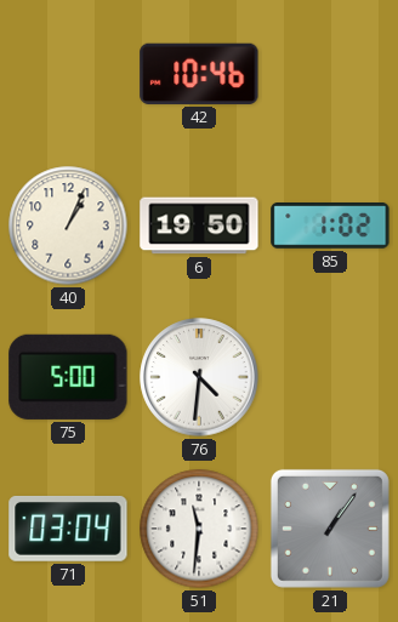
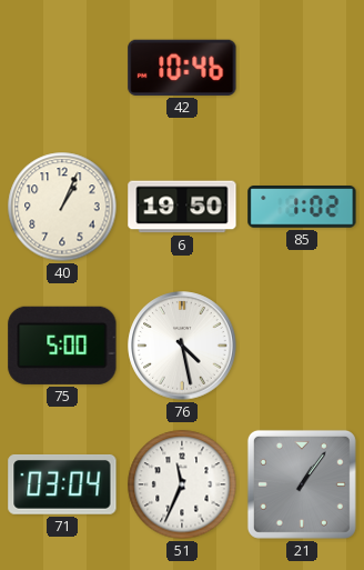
76: 4:31 -> 4:28
51: 11:31 -> 11:34
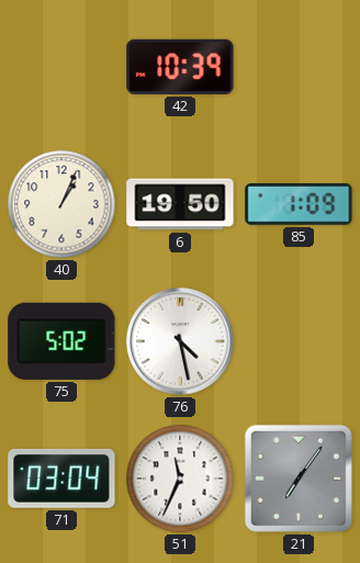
42: 10:46 -> 10:39
85: 1:02 -> 1:09
75: 5:00 -> 5:02
21: 1:06 -> 7:06
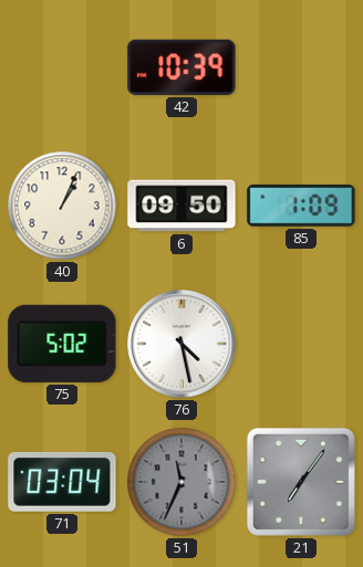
6: 19:50 -> 09:50
51 dial: white -> grey
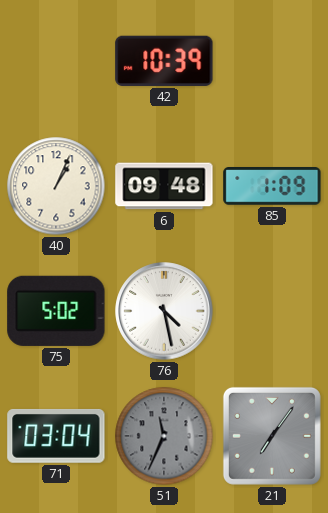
6: 09:50 -> 09:48
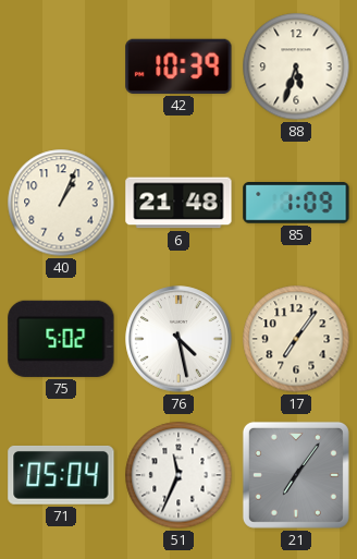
88: none -> 5:33
6: 09:48 -> 21:48
17: none -> 7:06
71: 03:04 -> 05:04
51 dial: grey -> white
